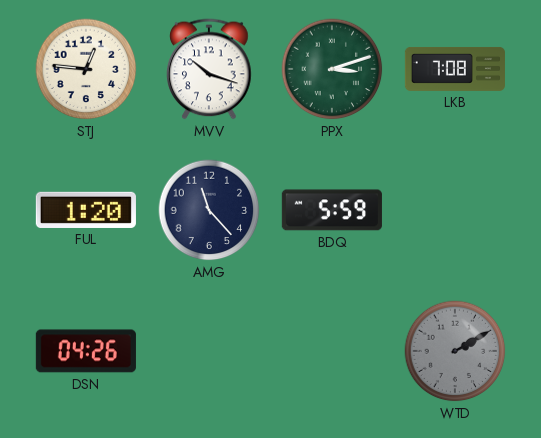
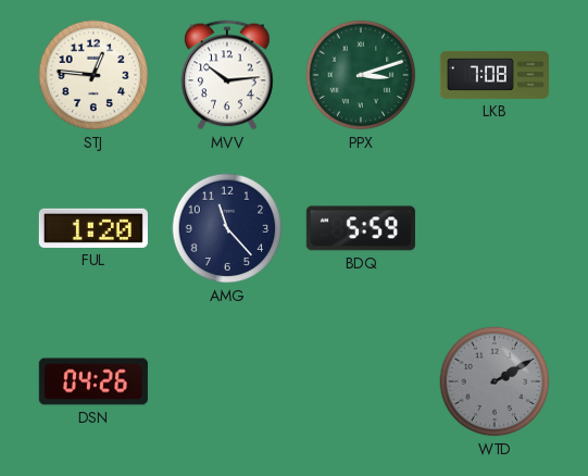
MVV: 10:18 -> 10:14
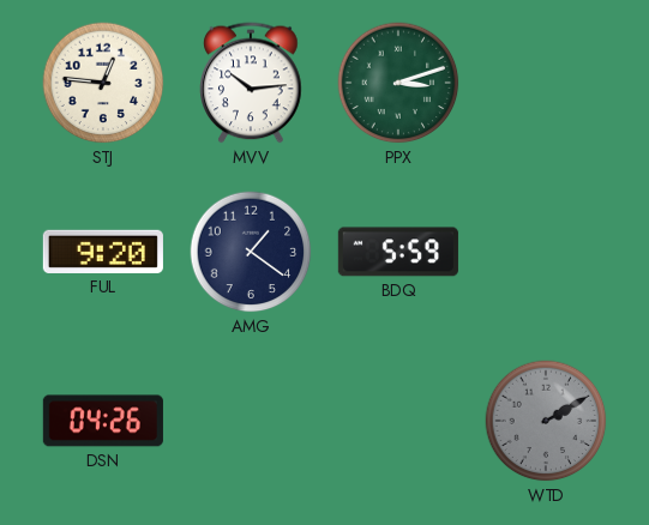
LKB: 7:08 -> none
FUL: 1:20 -> 9:20
AMG: 11:23 -> 1:21
